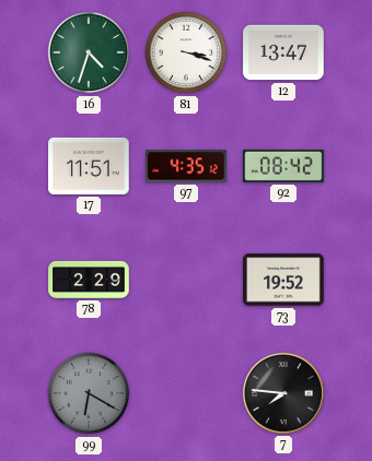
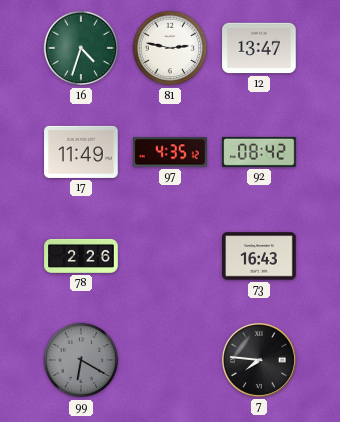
81: 3:18 -> 2:47
17: 11:51 -> 11:49
78: 2:29 -> 2:26
73: 19:52 -> 16:43
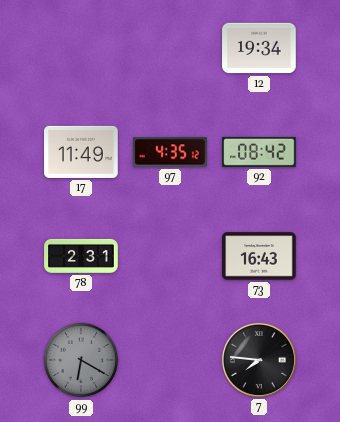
16: 4:33 -> none
81: 2:47 -> none
12: 13:47 -> 19:34
78: 2:26 -> 2:31
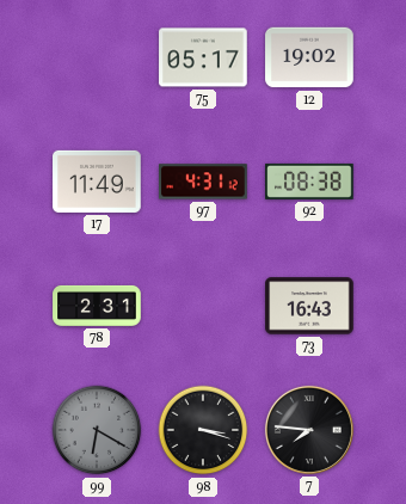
75: none -> 05:17
12: 19:34 -> 19:02
97: 4:35 -> 4:31
92: 08:42 -> 08:38
98: none -> 3:18
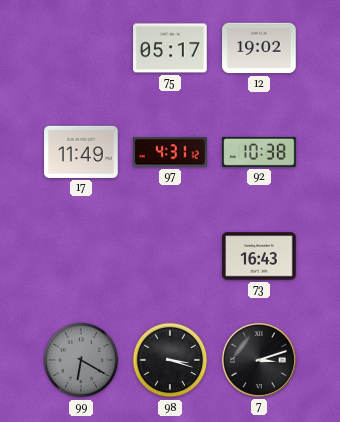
92: 08:38 -> 10:38
78: 2:31 -> none
7: 7:46 -> 3:12
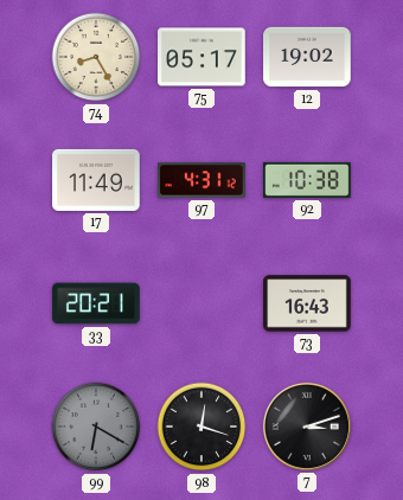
74: none -> 8:25
33: none -> 20:21
98: 3:18 -> 12:18
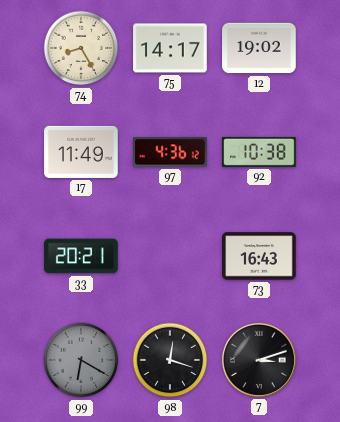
75: 05:17 -> 14:17
97: 4:31 -> 4:36
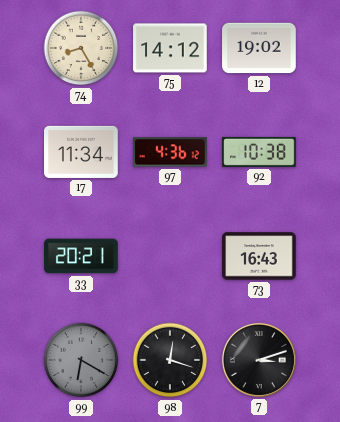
75: 14:17 -> 14:12
17: 11:49 -> 11:34
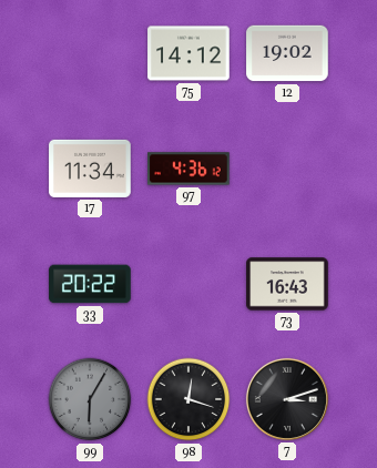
74: 8:25 -> none
92: 10:38 -> none
33: 20:21 -> 20:22
99: 6:20 -> 6:05
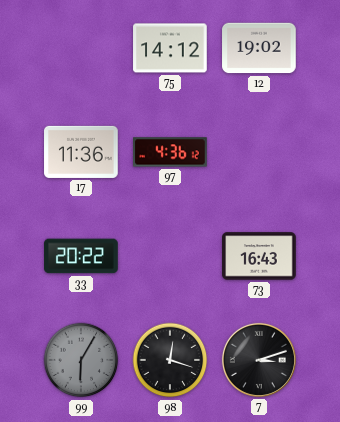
17: 11:34 -> 11:36
